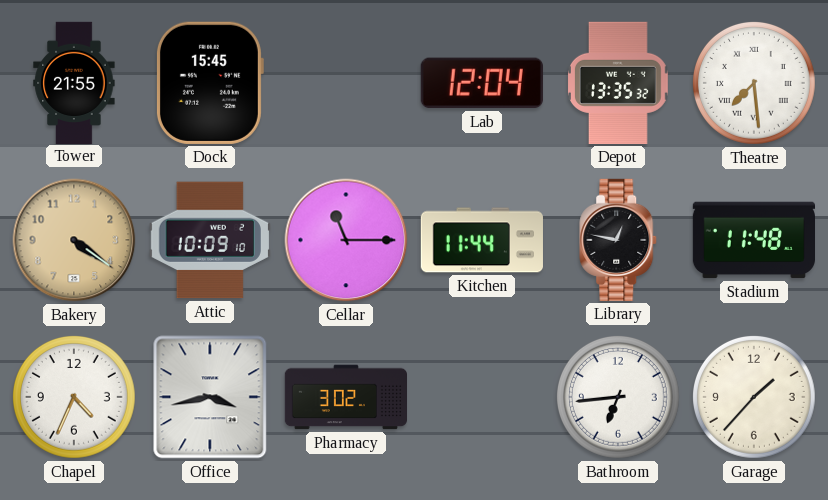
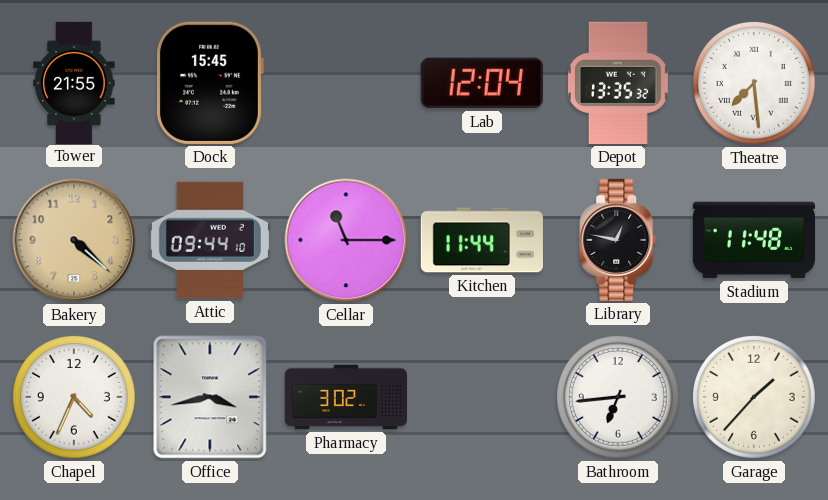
Bakery: 4:21 -> 4:22
Attic: 10:09 -> 09:44
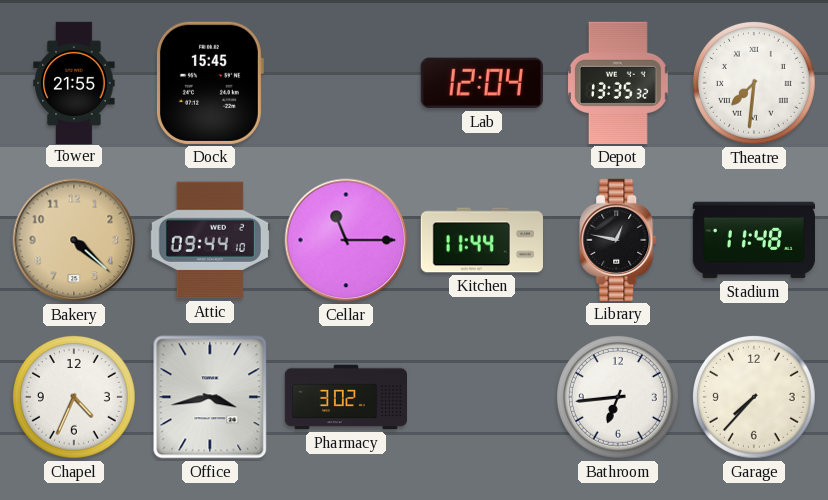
Theatre: 7:29 -> 7:31
Garage: 1:37 -> 7:37
